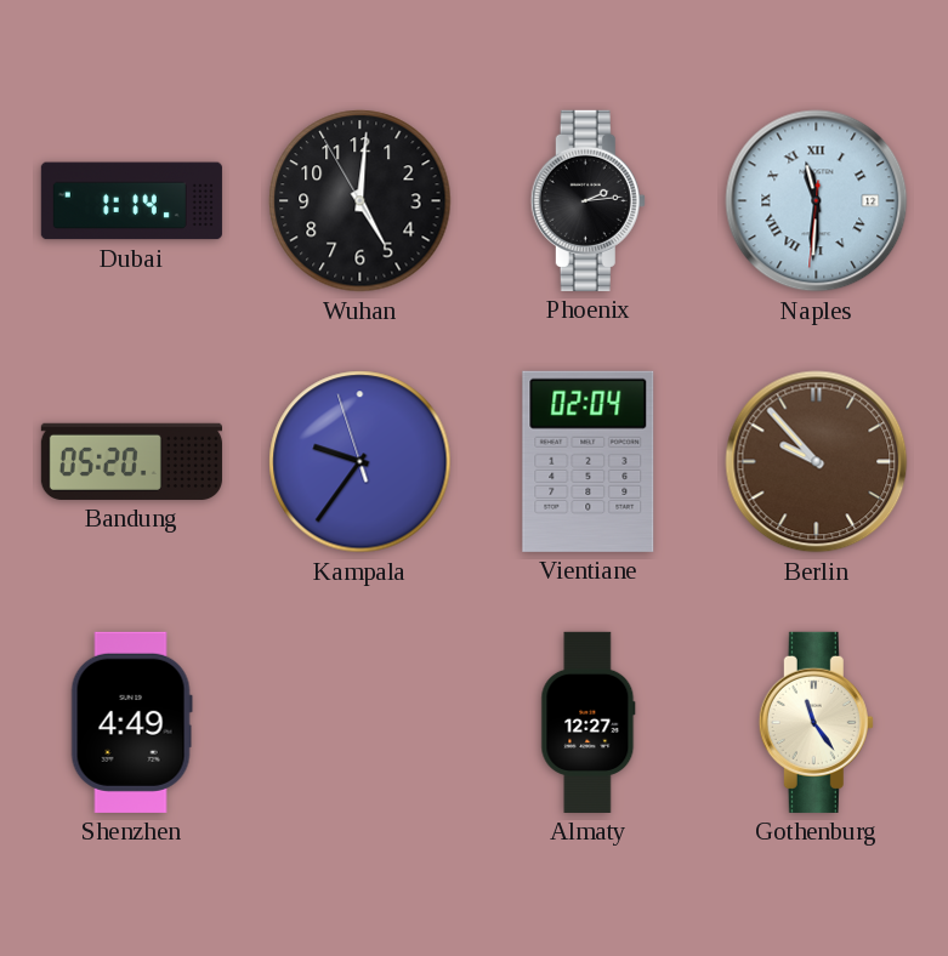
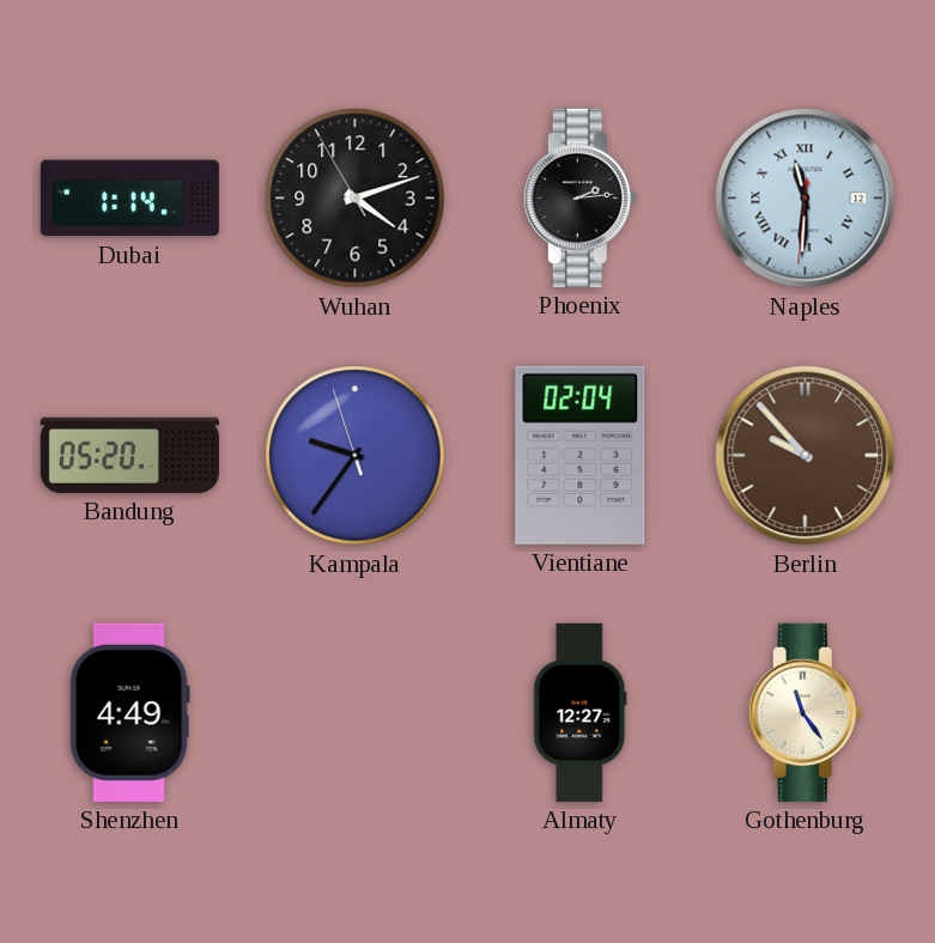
Wuhan: 5:00 -> 4:11
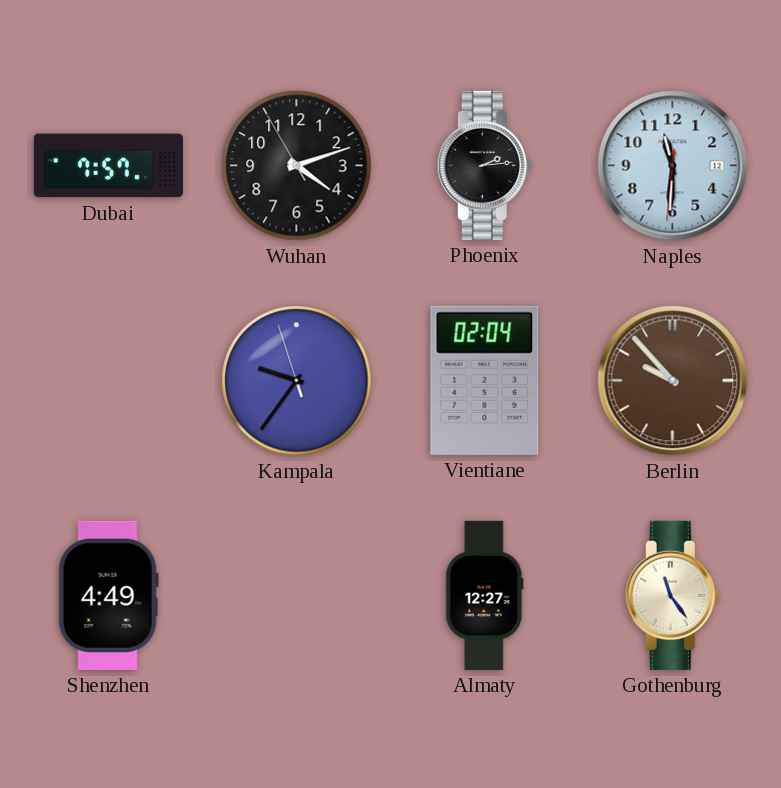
Dubai: 1:14 -> 7:57
Naples numerals: Roman -> Arabic
Bandung: 05:20 -> none
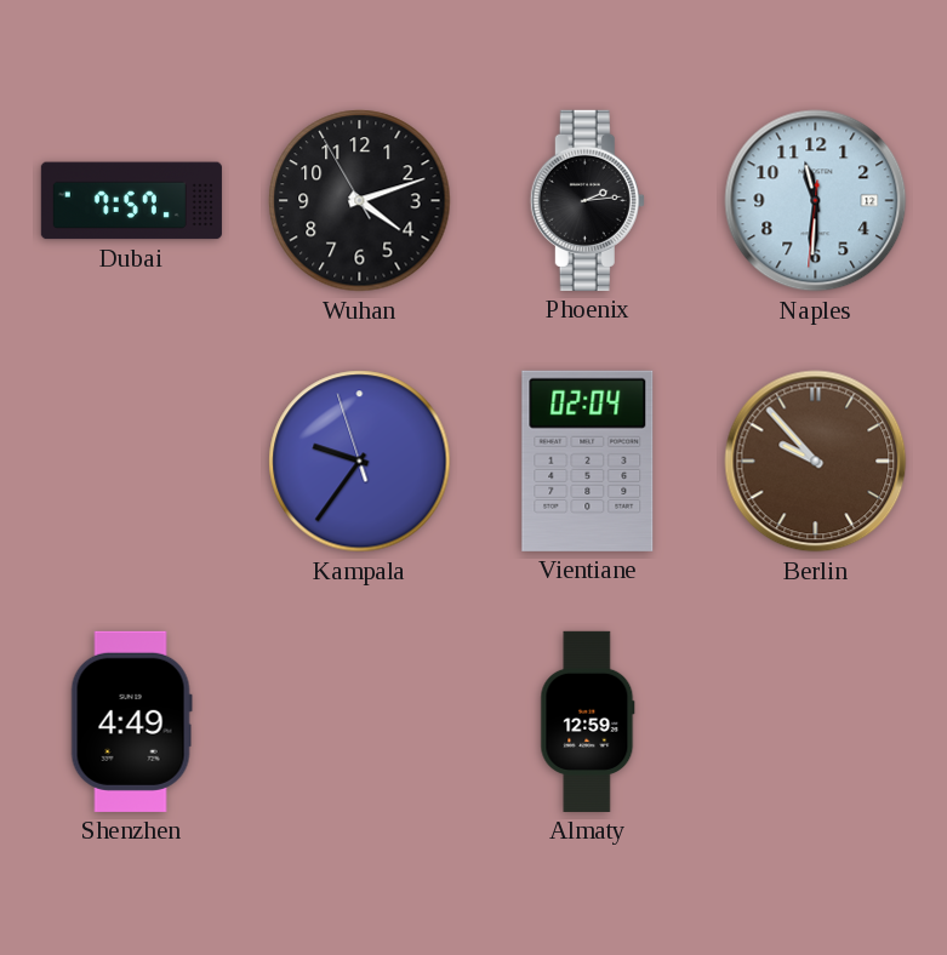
Almaty: 12:27 -> 12:59
Gothenburg: 11:24 -> none
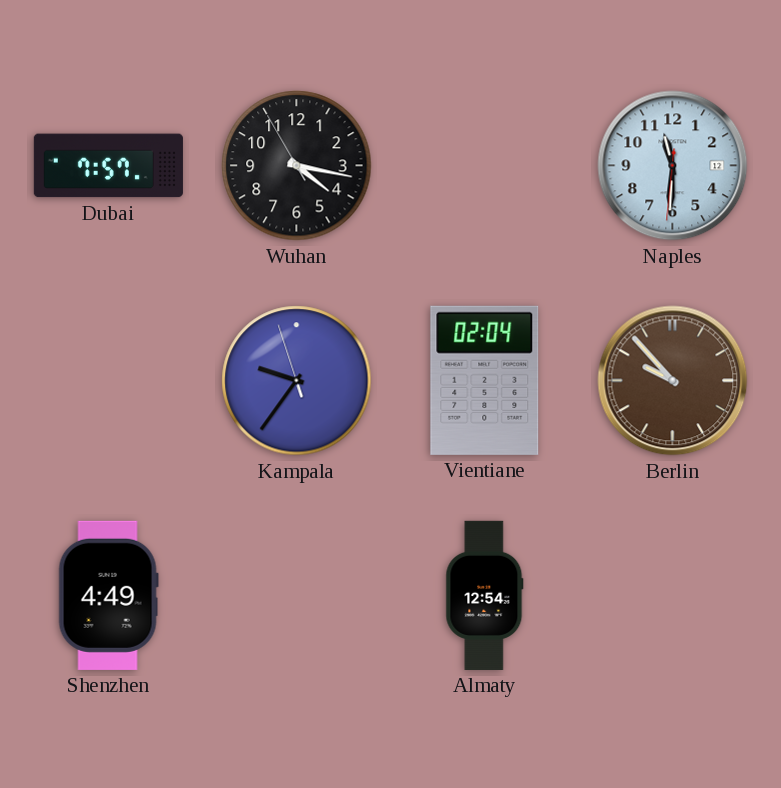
Wuhan: 4:11 -> 4:16
Phoenix: 2:14 -> none
Almaty: 12:59 -> 12:54
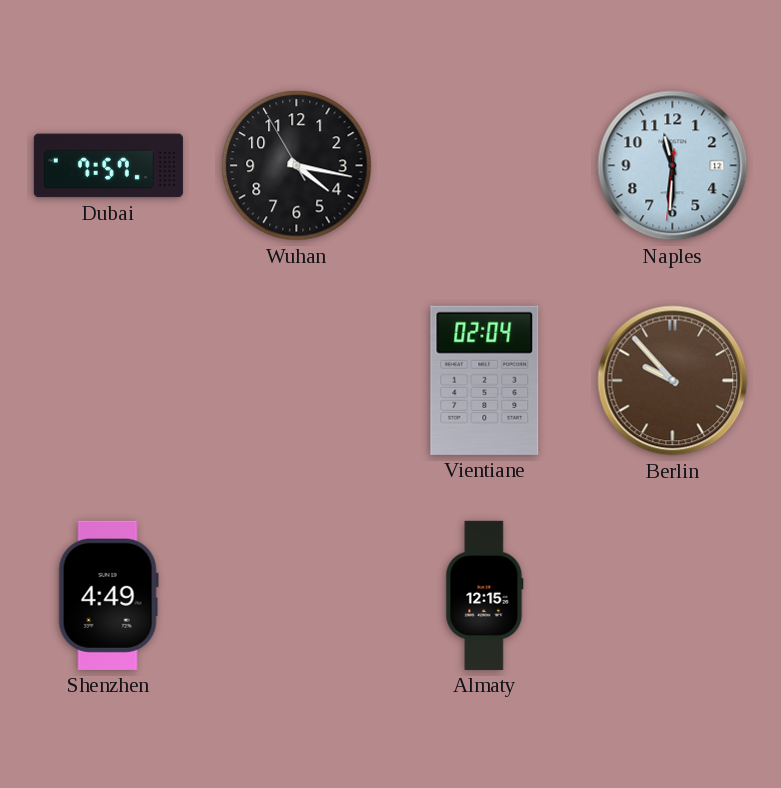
Kampala: 9:35 -> none
Almaty: 12:54 -> 12:15
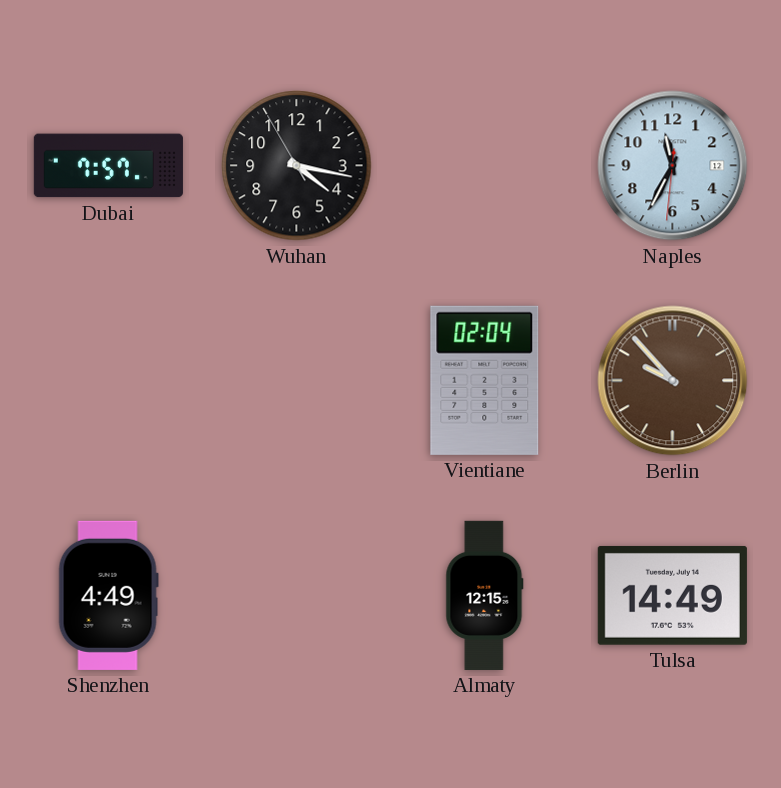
Naples: 11:30 -> 11:34
Tulsa: none -> 14:49
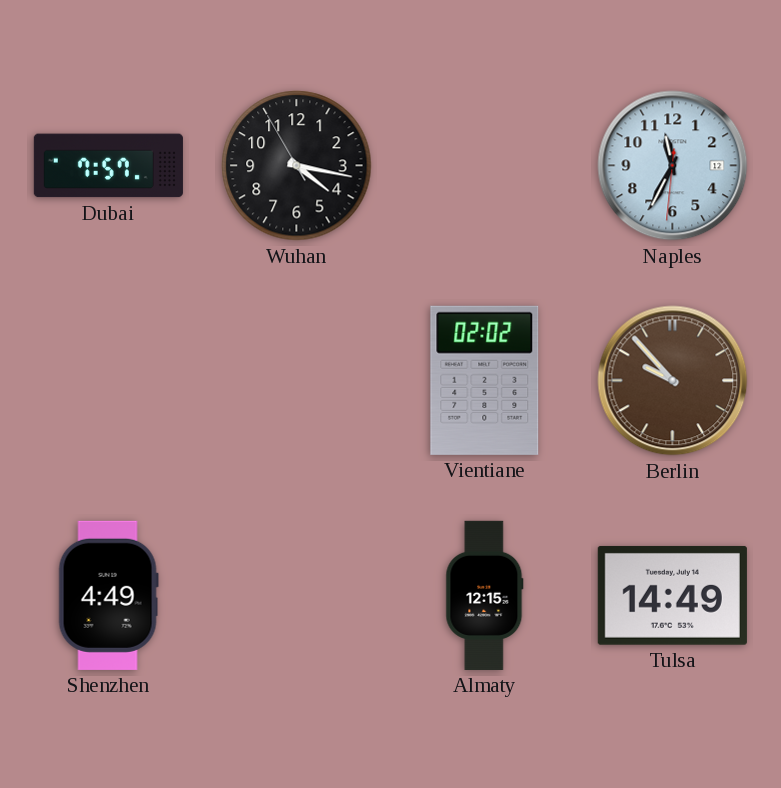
Vientiane: 02:04 -> 02:02
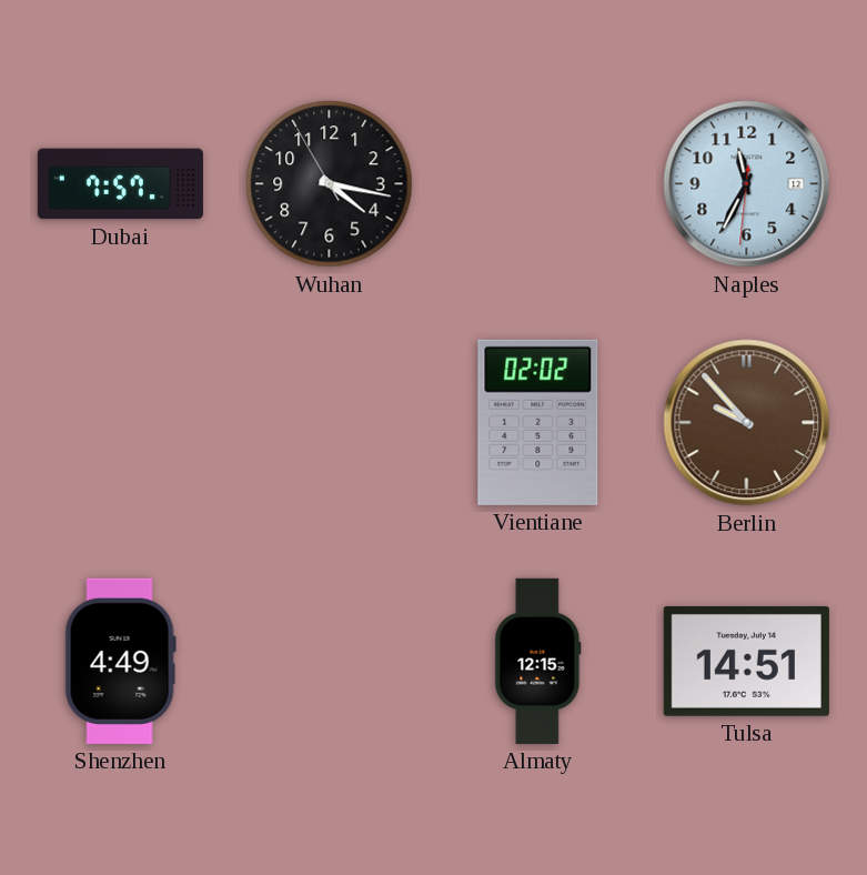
Tulsa: 14:49 -> 14:51
